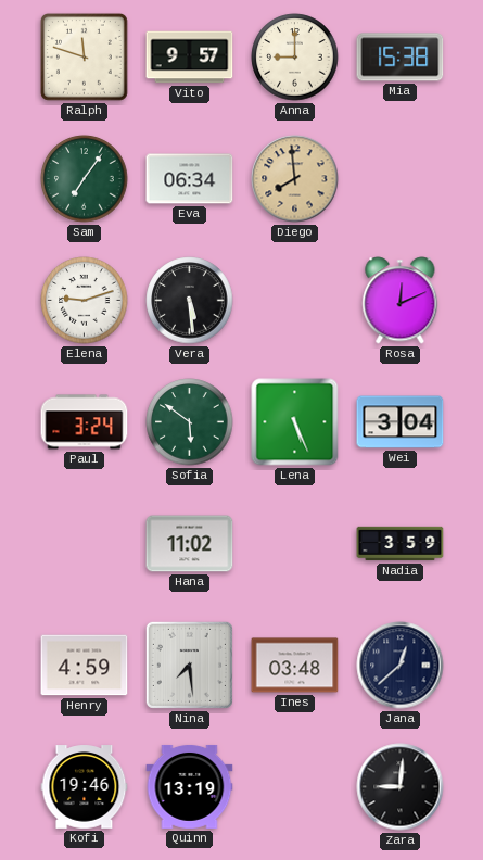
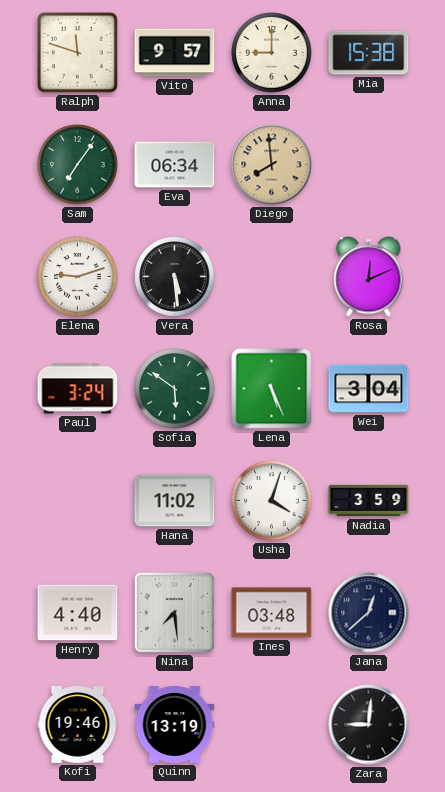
Usha: none -> 4:03
Henry: 4:59 -> 4:40
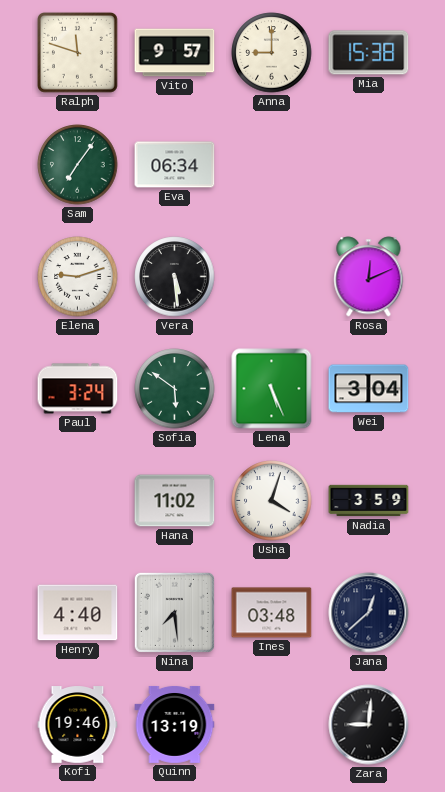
Diego: 7:59 -> none
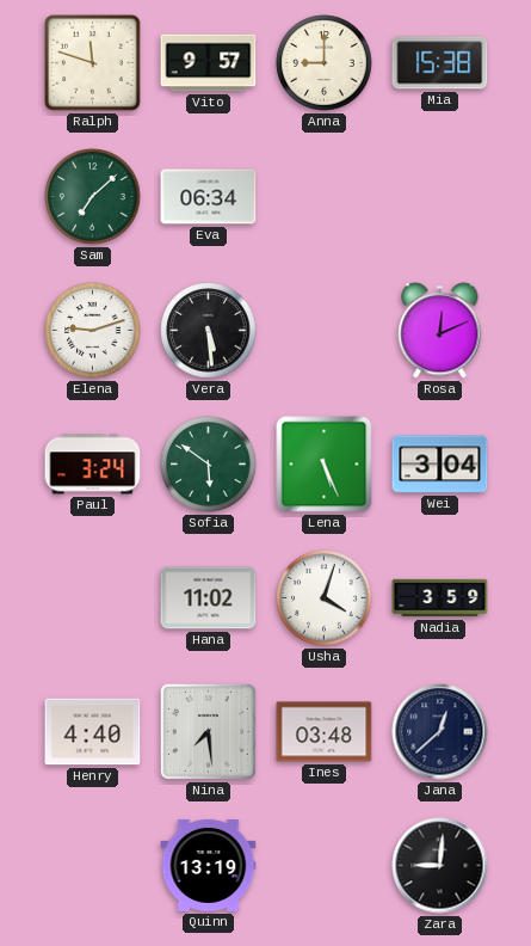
Sam: 7:06 -> 7:08
Kofi: 19:46 -> none
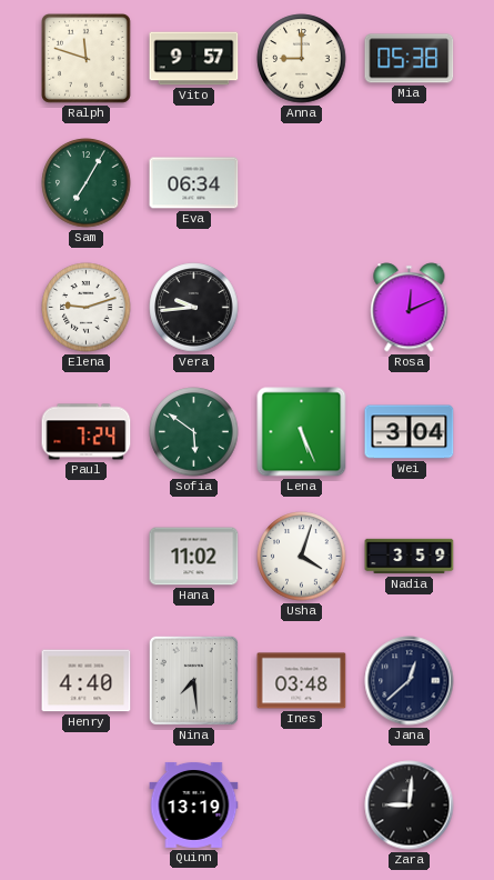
Mia: 15:38 -> 05:38
Sam: 7:08 -> 7:05
Vera: 5:29 -> 9:44
Paul: 3:24 -> 7:24
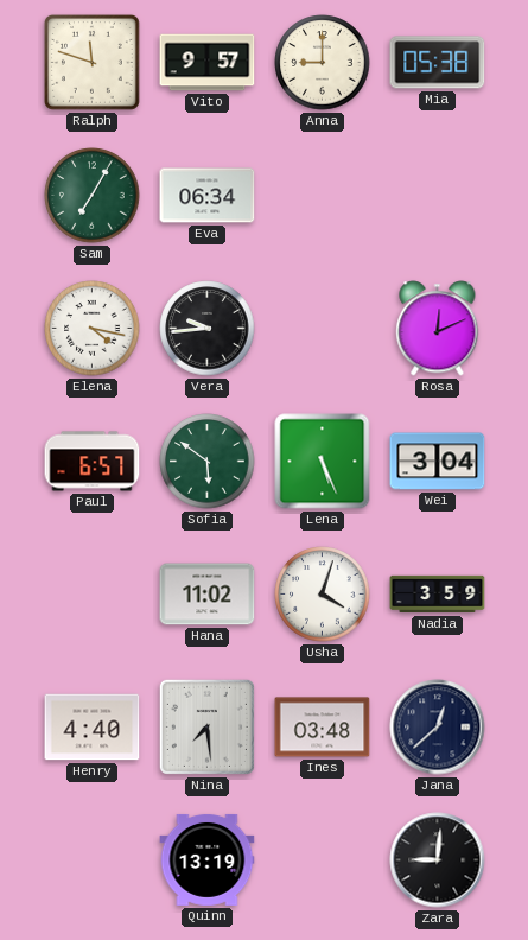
Elena: 9:12 -> 4:17
Paul: 7:24 -> 6:57
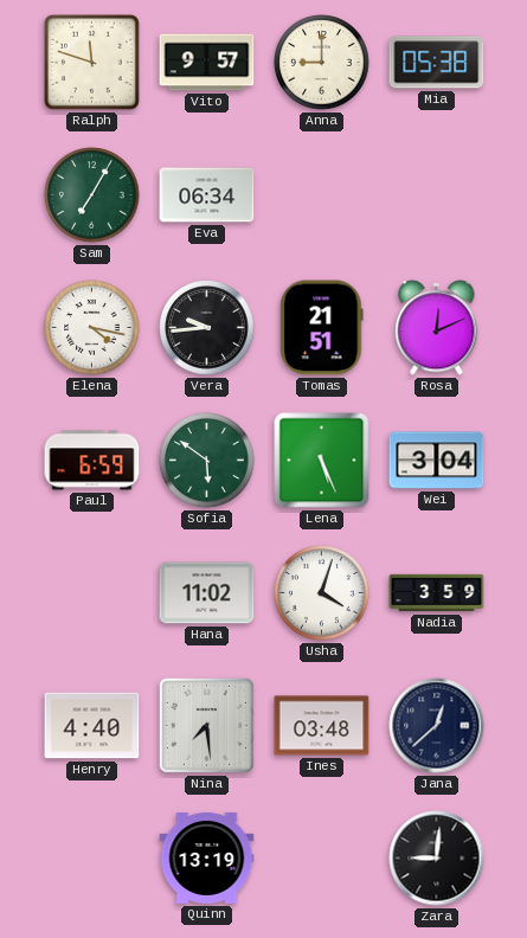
Tomas: none -> 21:51
Paul: 6:57 -> 6:59
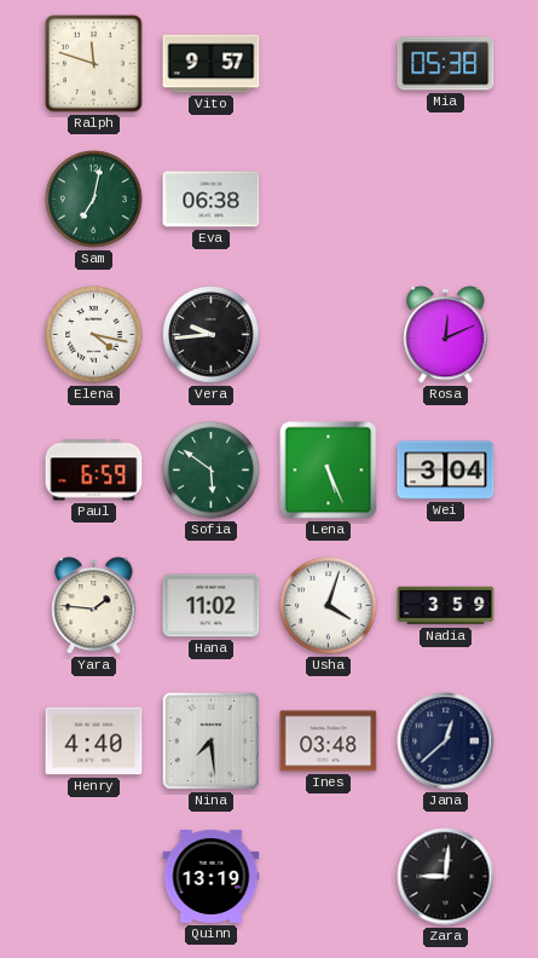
Anna: 9:00 -> none
Sam: 7:05 -> 7:02
Eva: 06:34 -> 06:38
Tomas: 21:51 -> none
Yara: none -> 1:46
